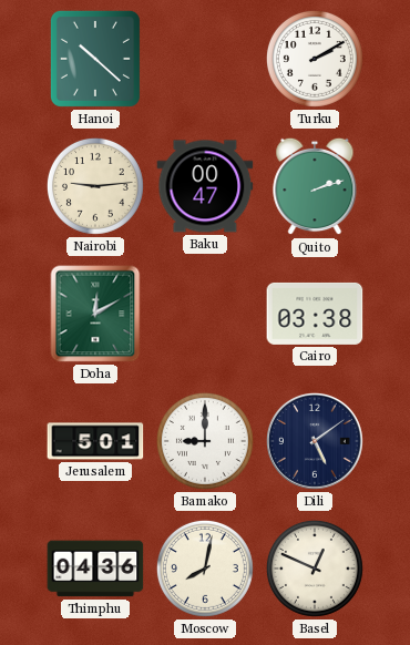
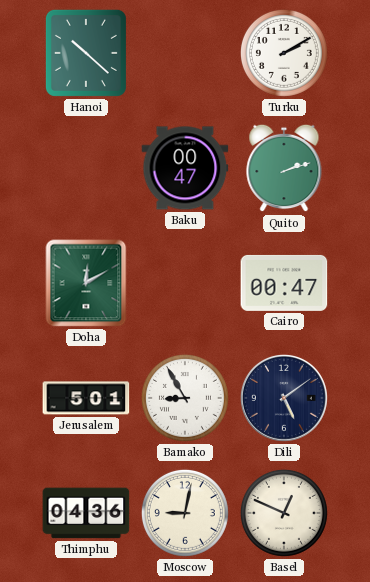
Nairobi: 9:14 -> none
Cairo: 03:38 -> 00:47
Bamako: 9:00 -> 8:55
Moscow: 8:02 -> 9:02
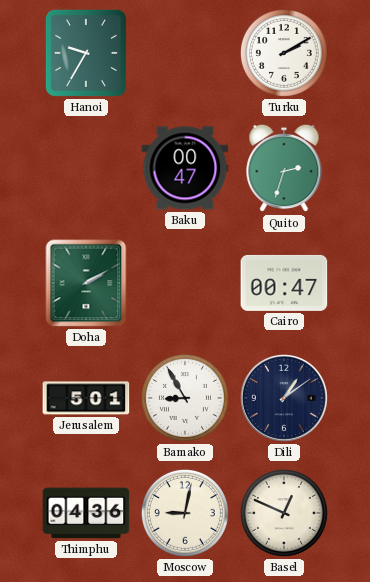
Hanoi: 10:22 -> 9:35
Quito: 2:12 -> 2:33
Doha: 12:10 -> 2:10
Dili: 5:09 -> 1:09
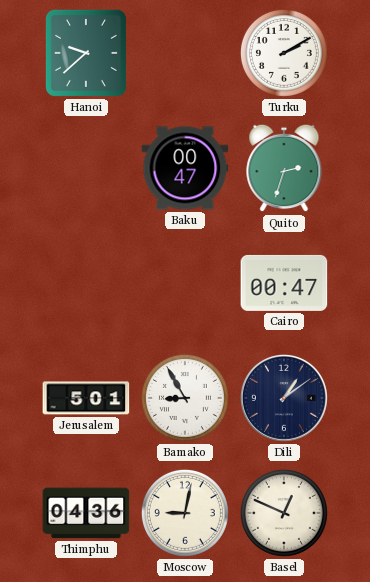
Hanoi: 9:35 -> 9:38
Doha: 2:10 -> none
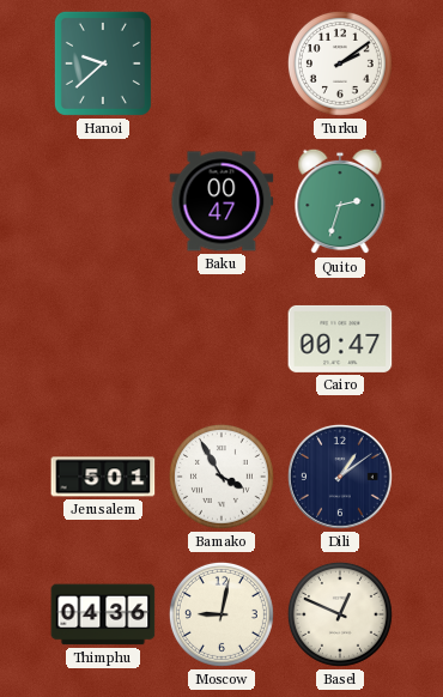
Turku: 2:10 -> 2:09
Bamako: 8:55 -> 3:55
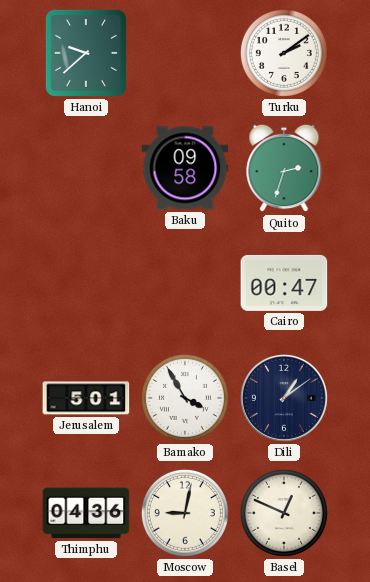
Baku: 00:47 -> 09:58
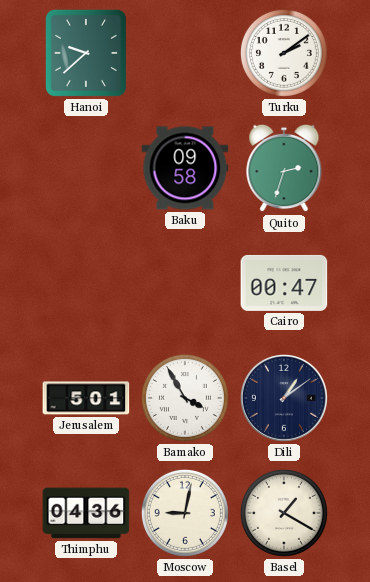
Basel: 12:49 -> 1:20
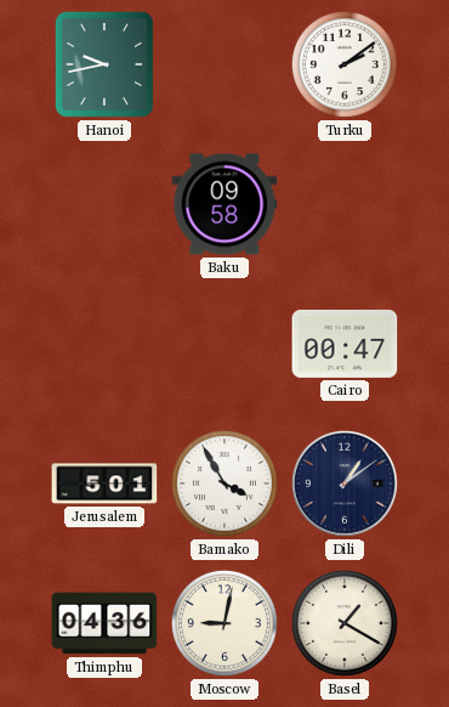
Hanoi: 9:38 -> 9:43
Quito: 2:33 -> none
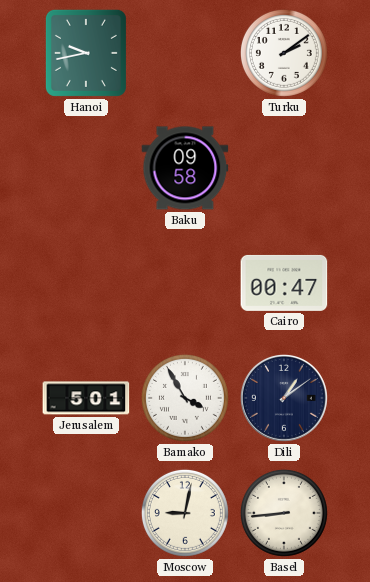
Thimphu: 04:36 -> none
Basel: 1:20 -> 8:44
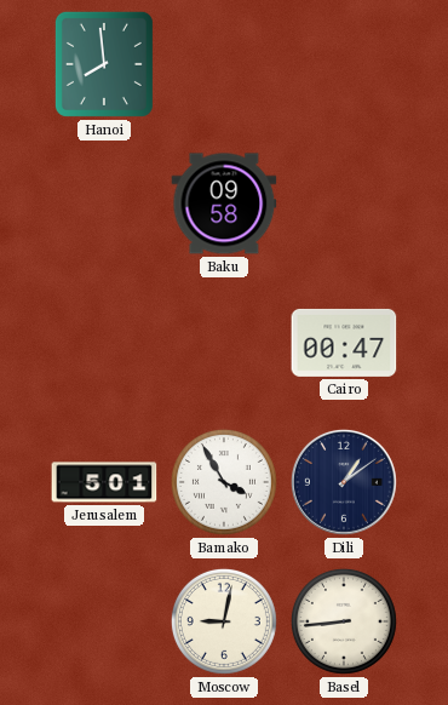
Hanoi: 9:43 -> 7:59
Turku: 2:09 -> none
